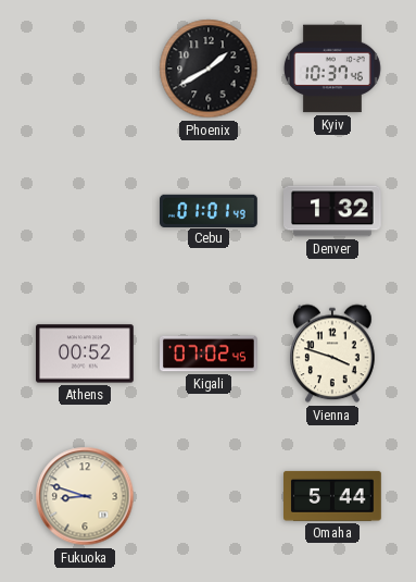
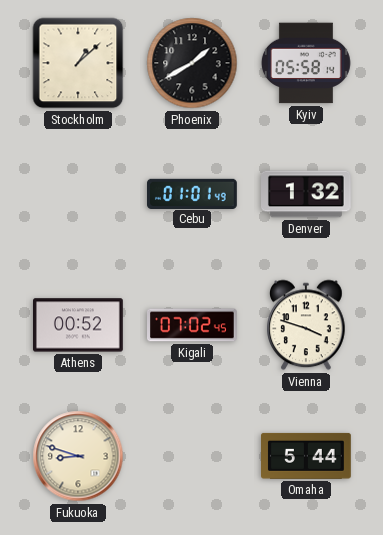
Stockholm: none -> 1:08
Kyiv: 10:37 -> 05:58
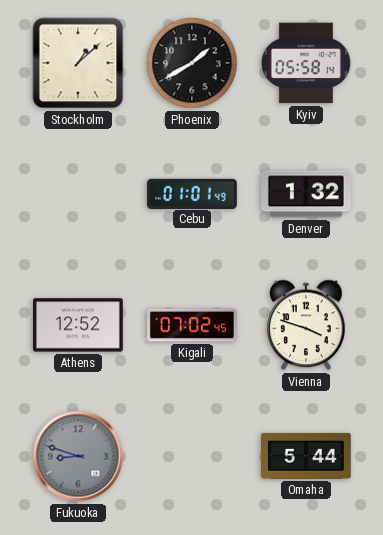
Athens: 00:52 -> 12:52
Fukuoka dial: cream -> grey
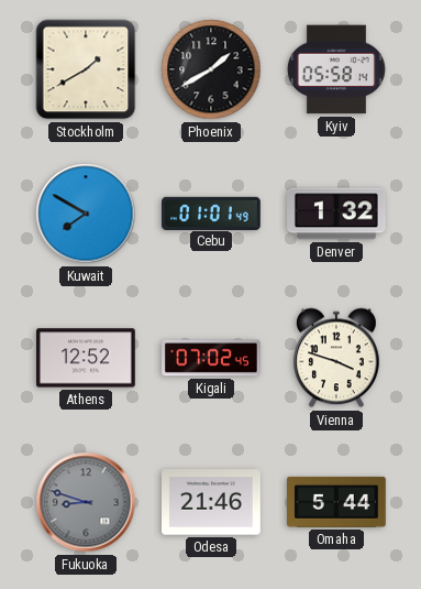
Stockholm: 1:08 -> 1:40
Kuwait: none -> 7:50
Odesa: none -> 21:46
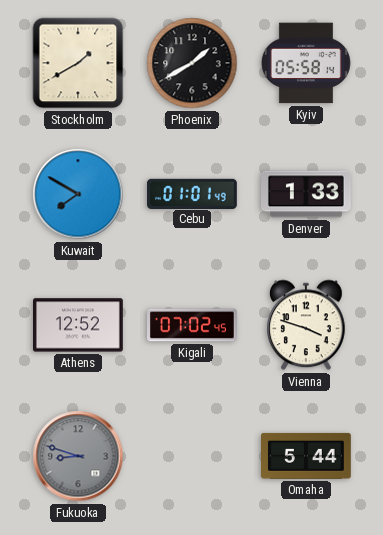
Denver: 1:32 -> 1:33
Odesa: 21:46 -> none
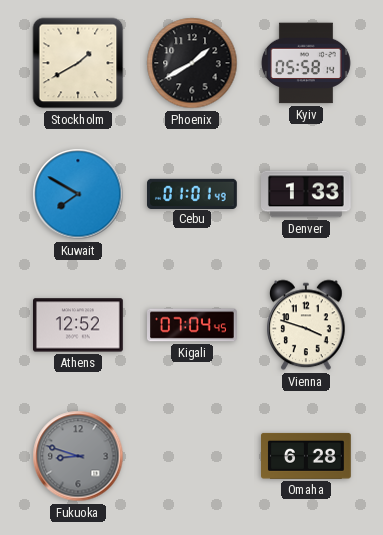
Kigali: 07:02 -> 07:04
Omaha: 5:44 -> 6:28
